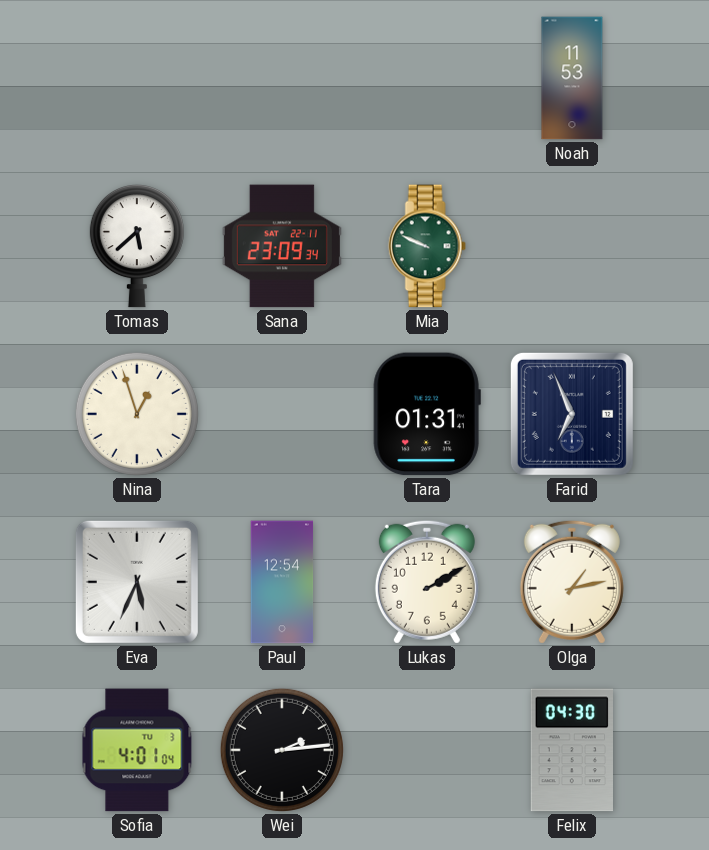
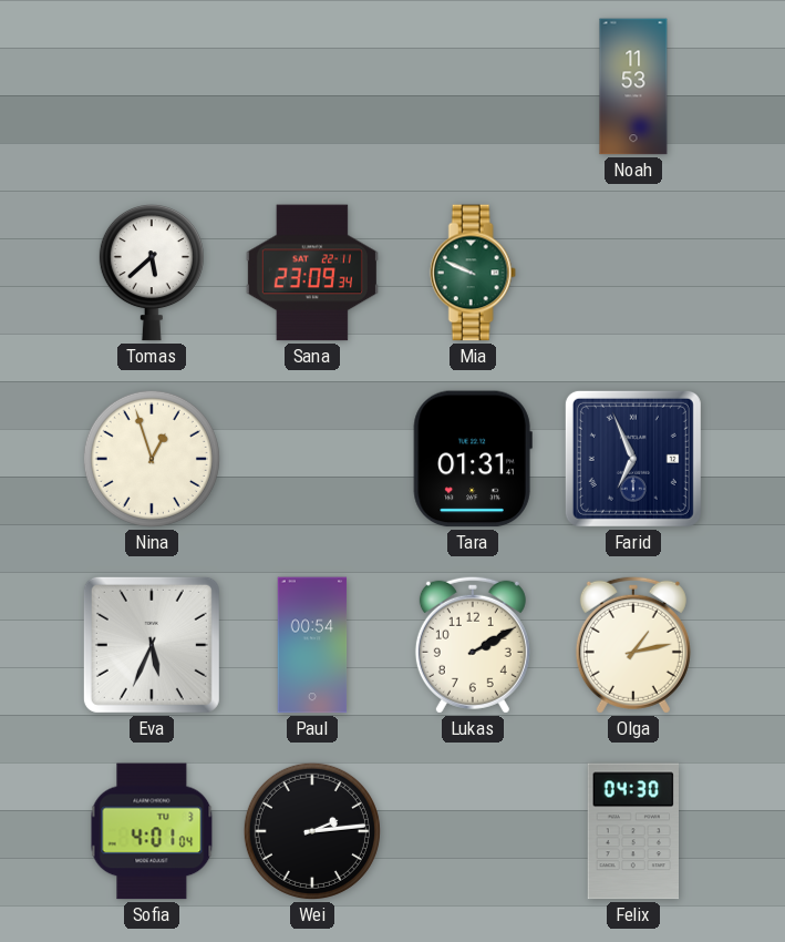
Paul: 12:54 -> 00:54
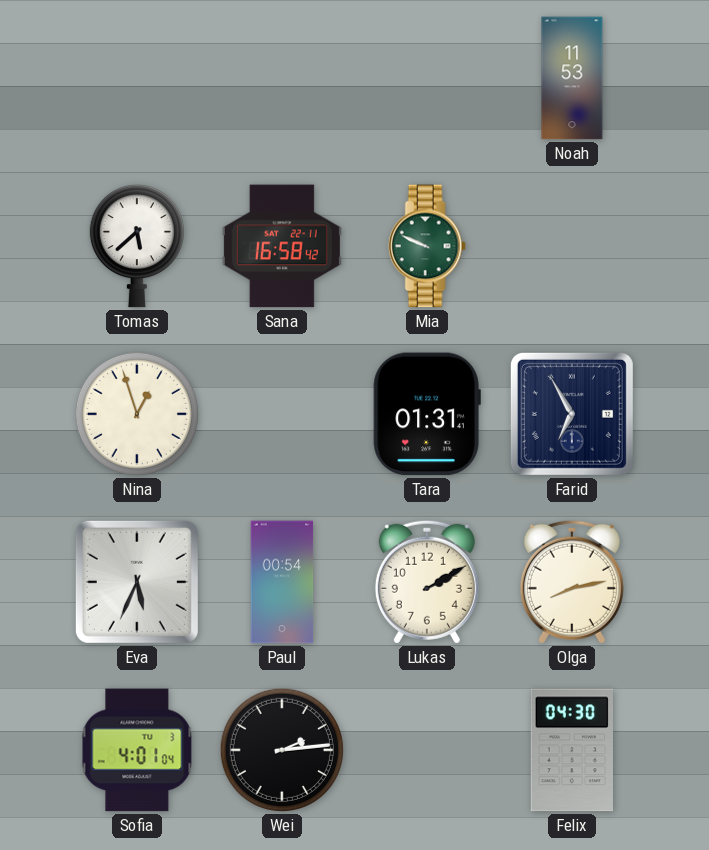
Sana: 23:09 -> 16:58
Farid: 6:56 -> 6:55
Olga: 1:13 -> 8:13
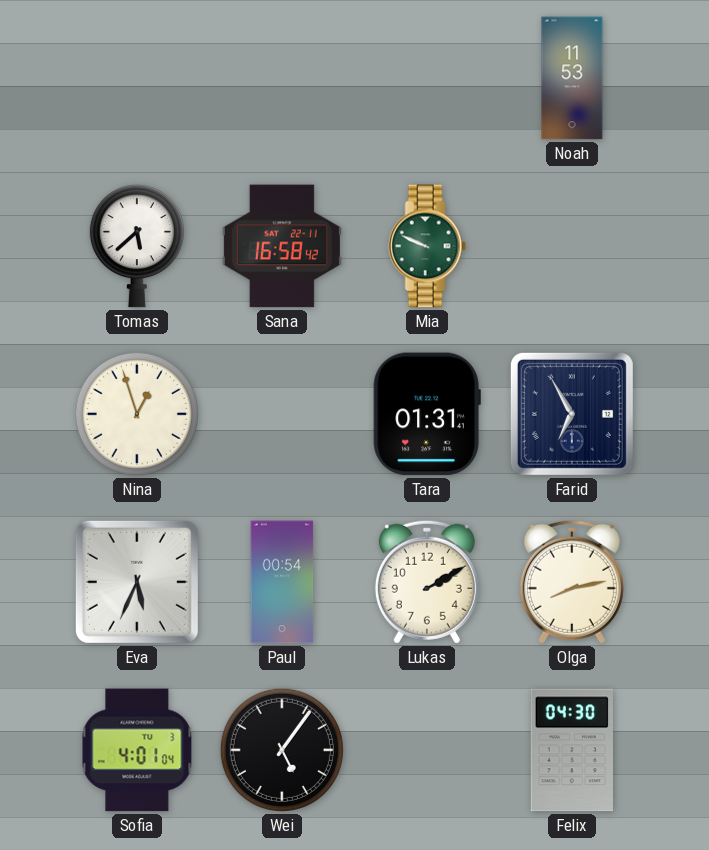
Wei: 2:14 -> 5:06
